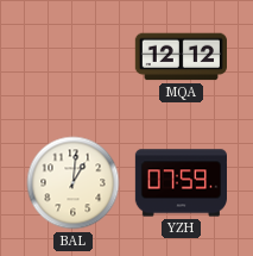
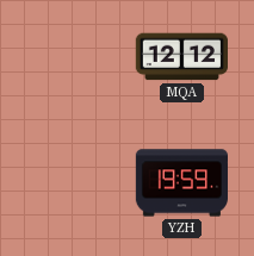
BAL: 1:01 -> none
YZH: 07:59 -> 19:59
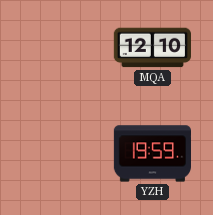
MQA: 12:12 -> 12:10
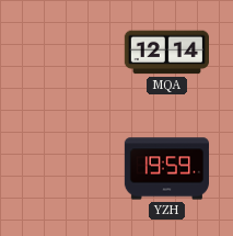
MQA: 12:10 -> 12:14
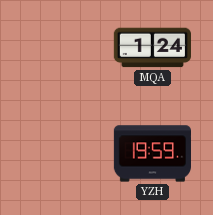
MQA: 12:14 -> 1:24
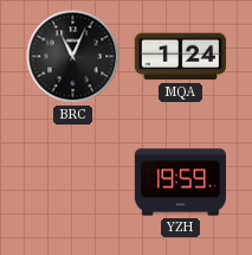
BRC: none -> 11:04
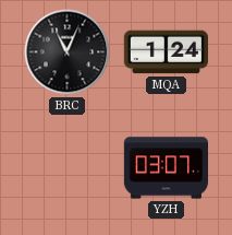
YZH: 19:59 -> 03:07
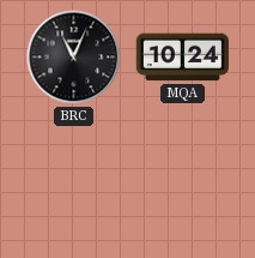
MQA: 1:24 -> 10:24
YZH: 03:07 -> none
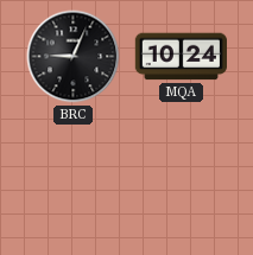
BRC: 11:04 -> 9:04
